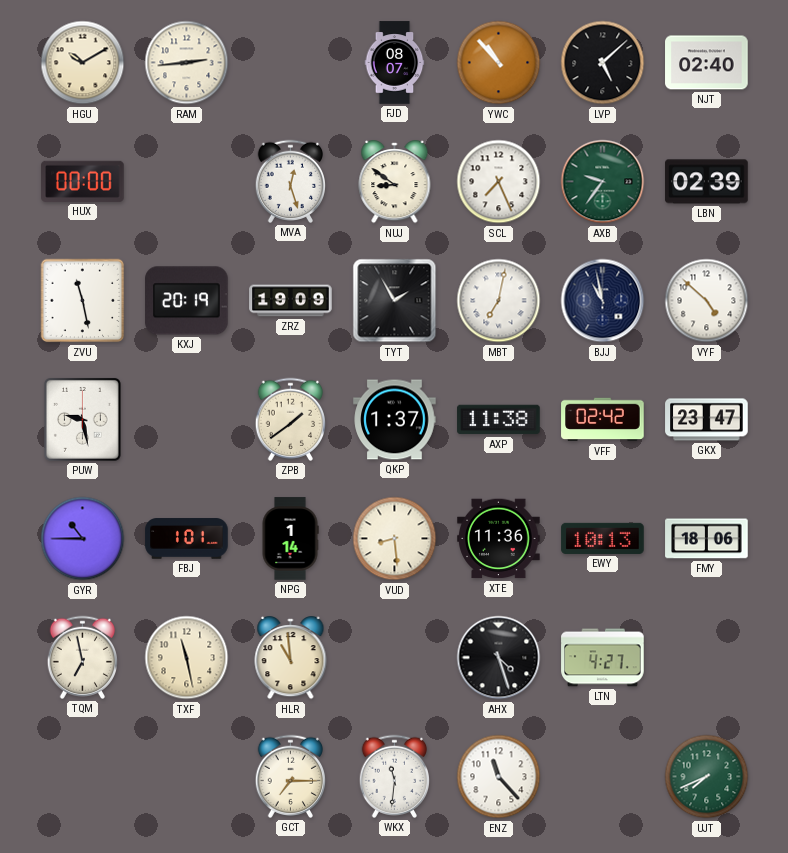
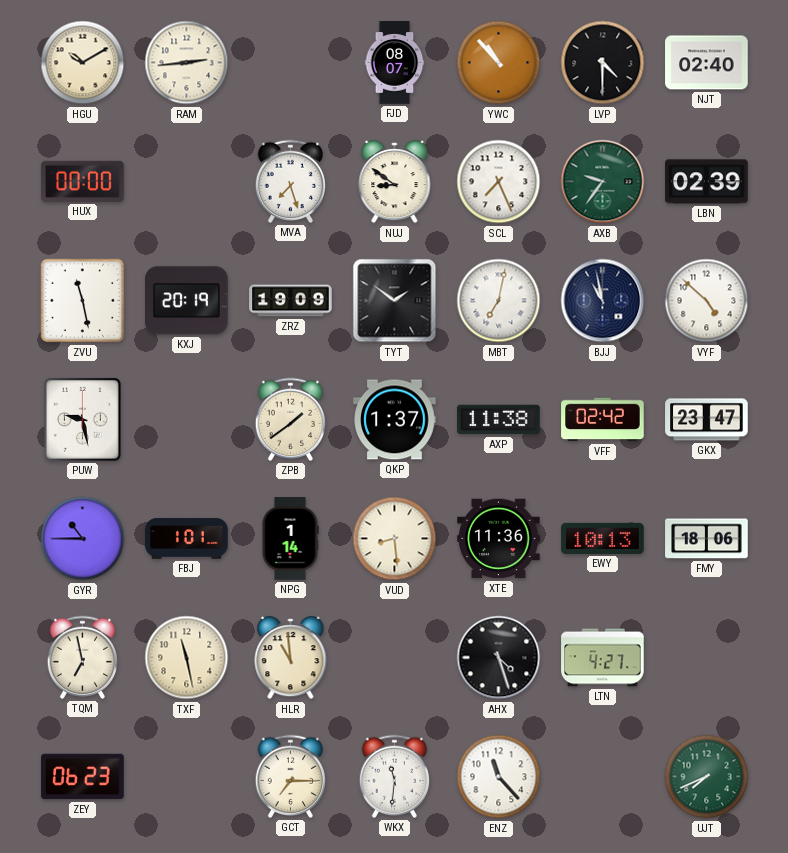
LVP: 5:08 -> 4:30
MVA: 12:27 -> 7:27
TYT: 1:55 -> 1:51
ZEY: none -> 06:23
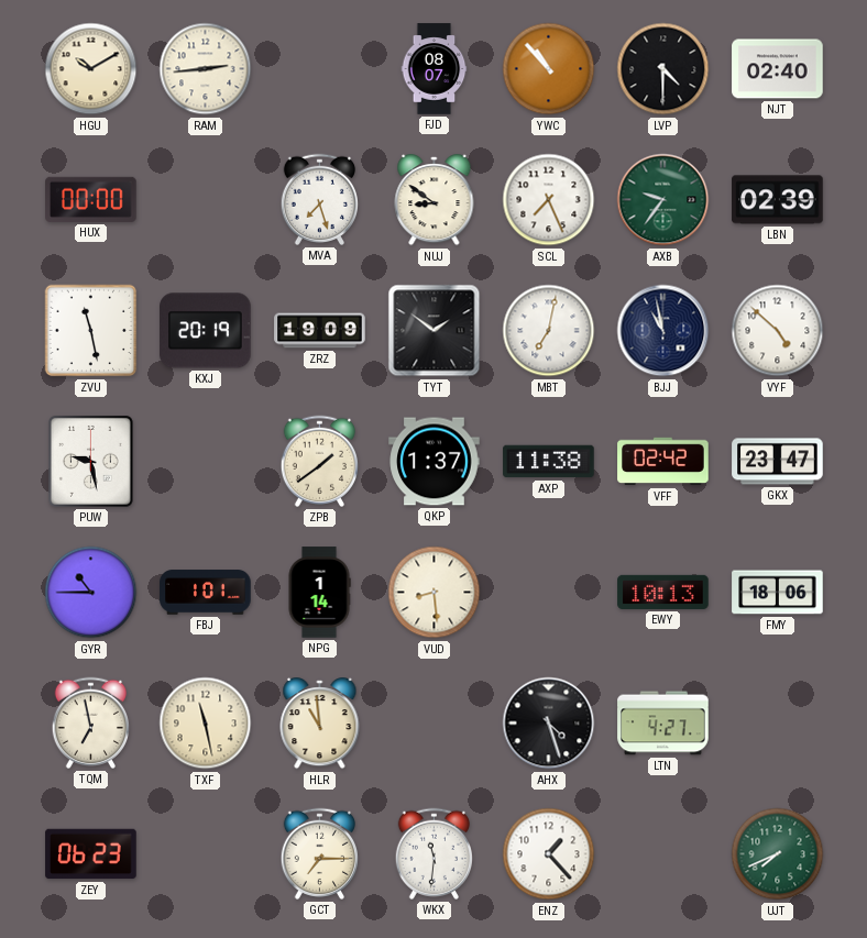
XTE: 11:36 -> none
ENZ: 11:23 -> 1:23
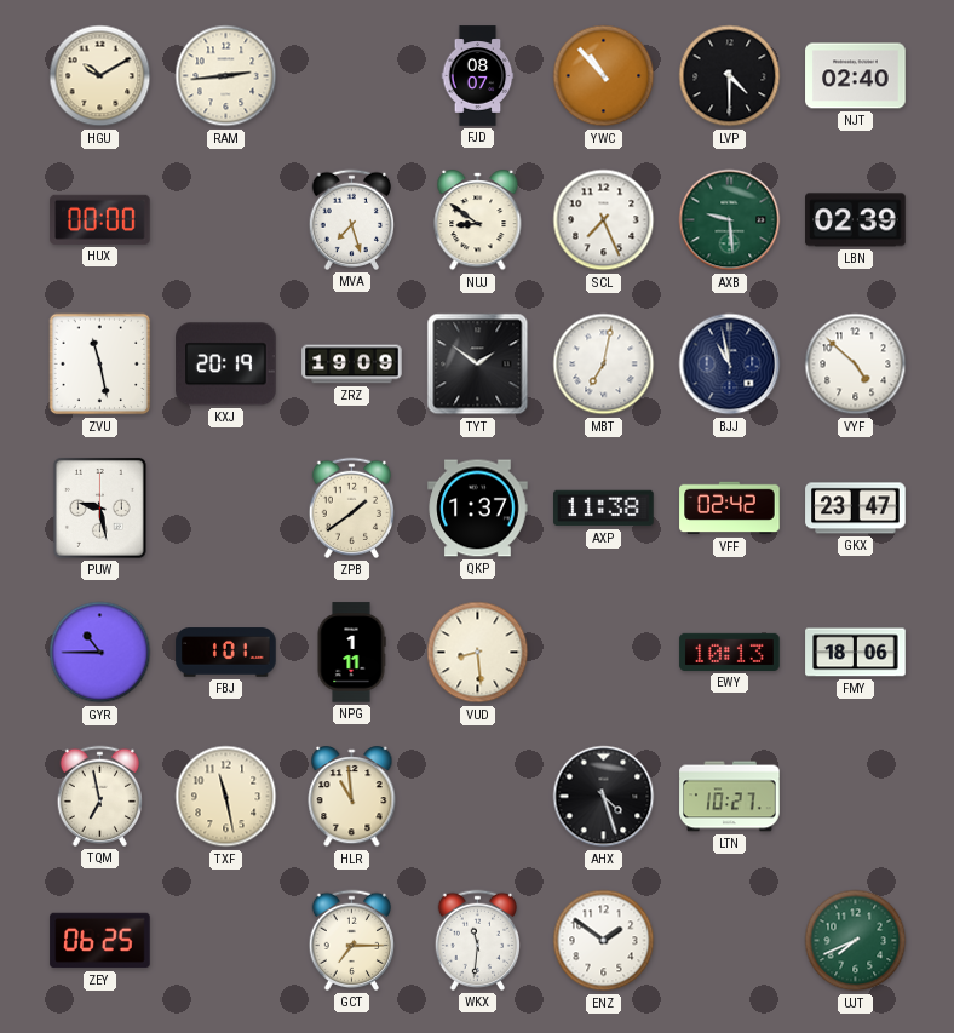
AXB: 9:36 -> 9:29
NPG: 1:14 -> 1:11
LTN: 4:27 -> 10:27
ZEY: 06:23 -> 06:25
ENZ: 1:23 -> 1:51
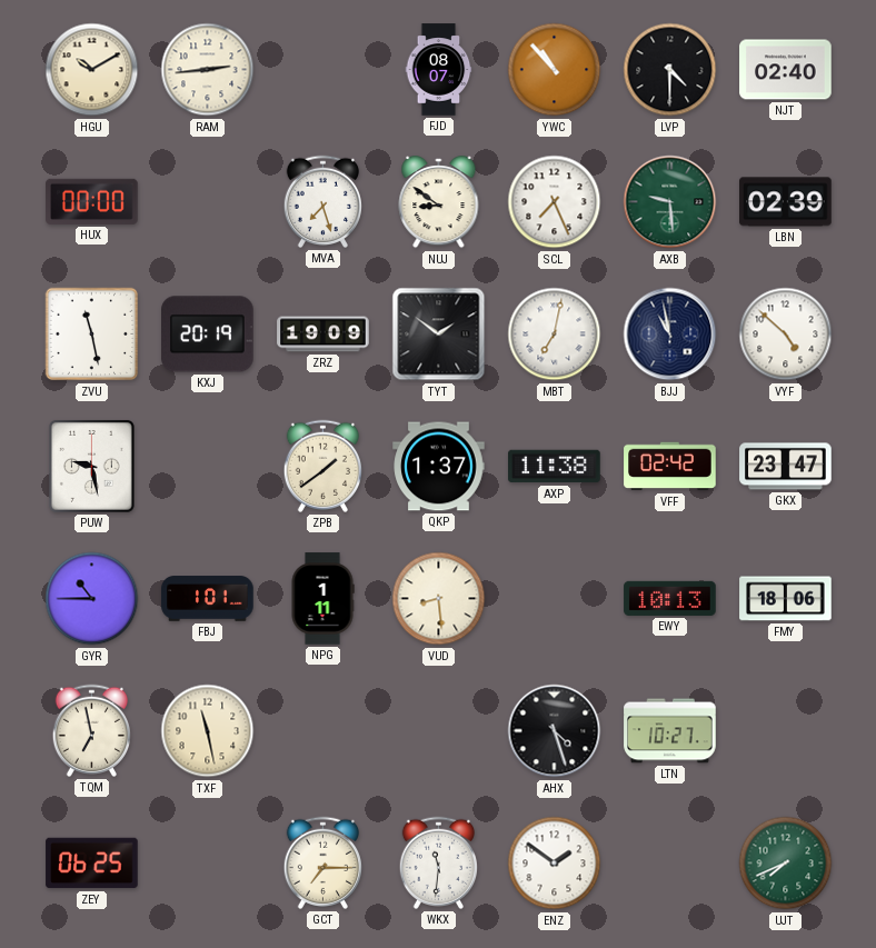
HLR: 10:59 -> none
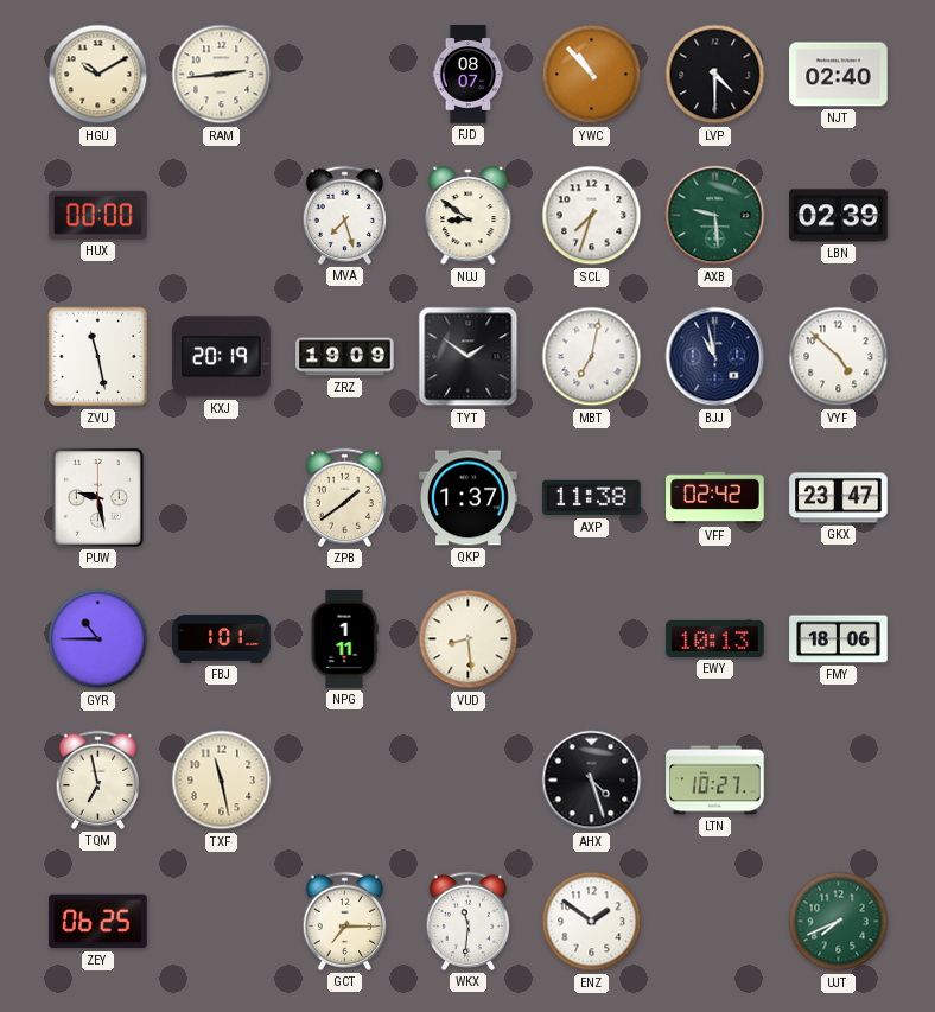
SCL: 7:26 -> 7:33
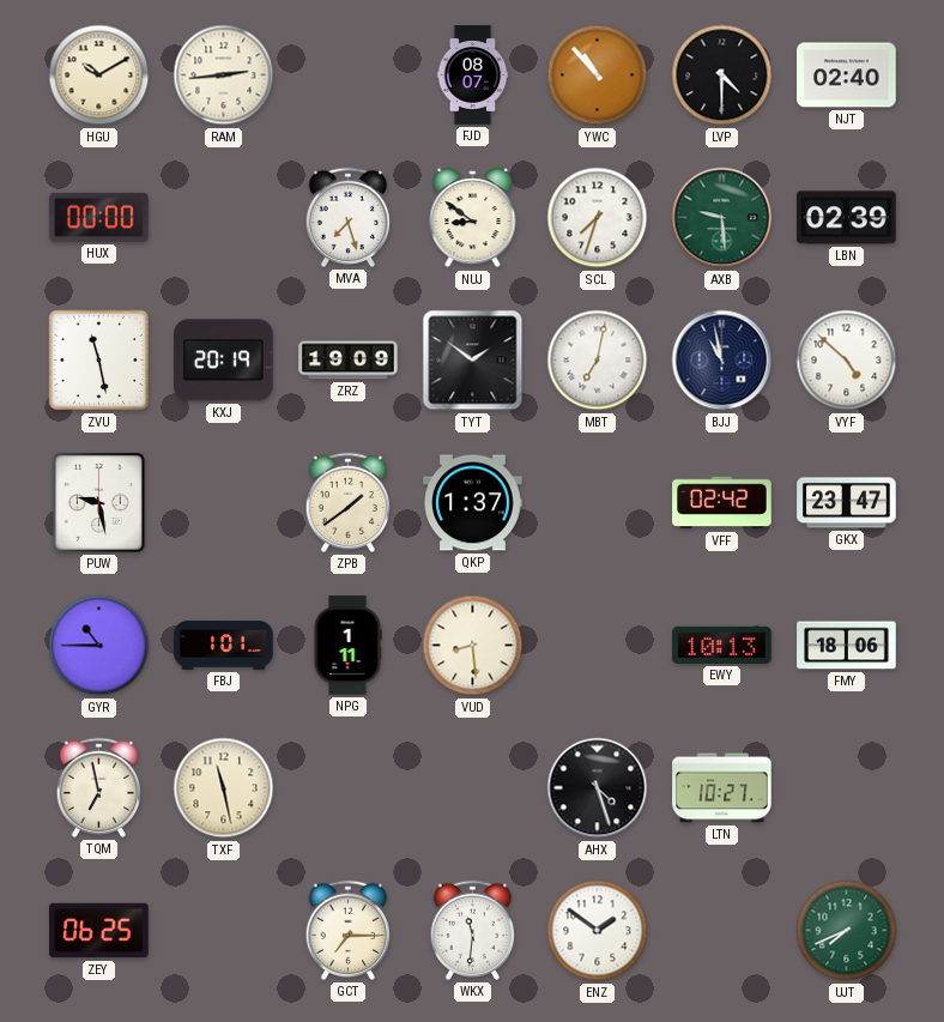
AXP: 11:38 -> none
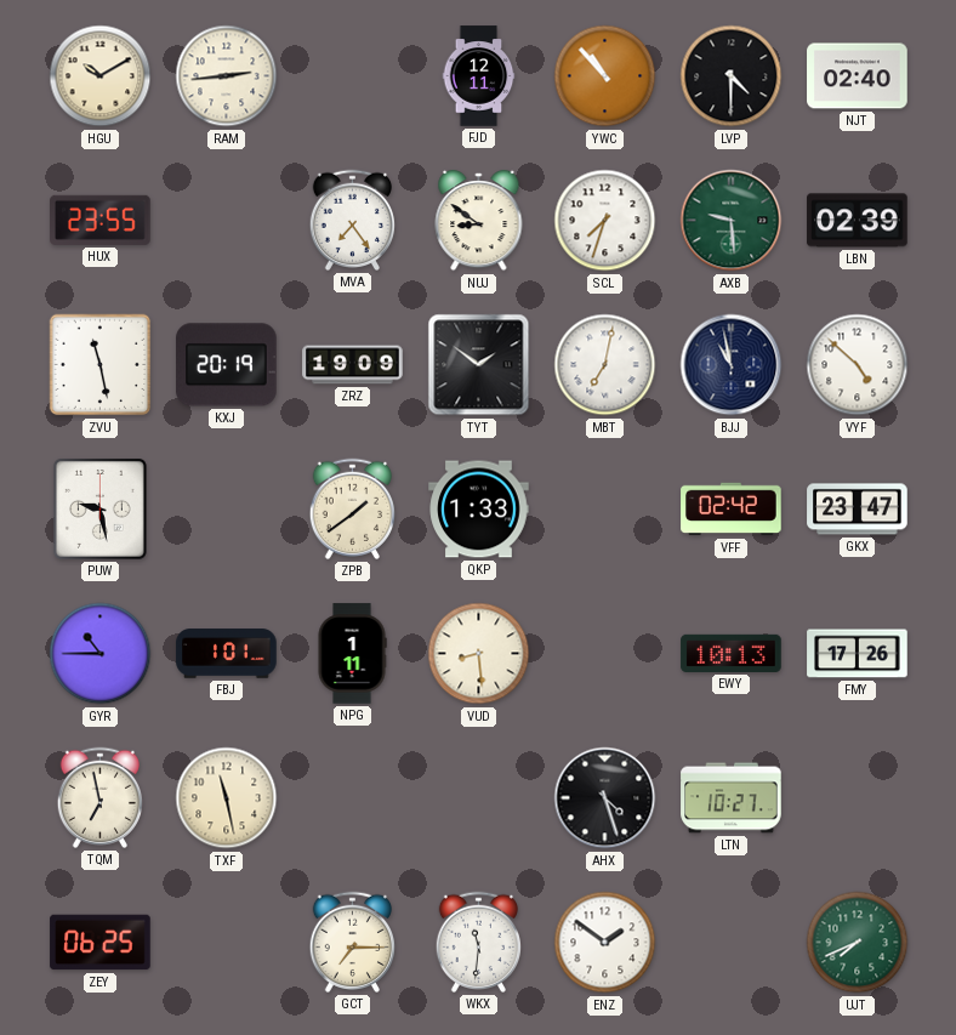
FJD: 08:07 -> 12:11
HUX: 00:00 -> 23:55
MVA: 7:27 -> 7:24
QKP: 1:37 -> 1:33
FMY: 18:06 -> 17:26
